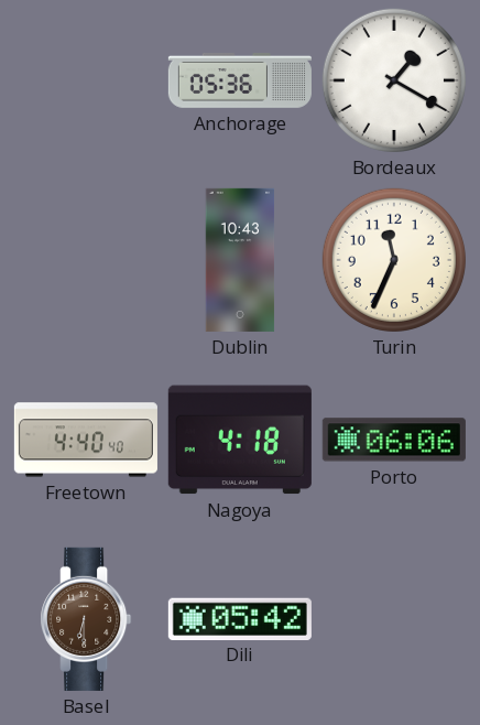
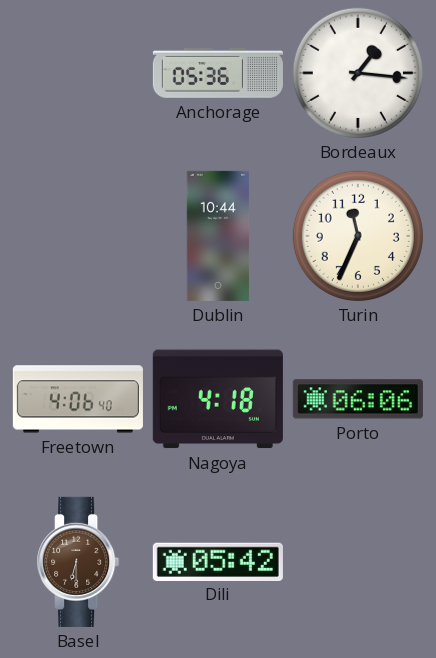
Bordeaux: 1:20 -> 1:16
Dublin: 10:43 -> 10:44
Freetown: 4:40 -> 4:06
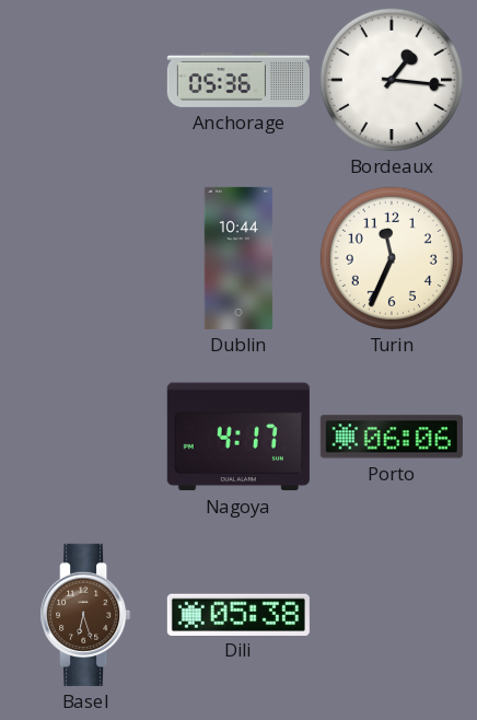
Freetown: 4:06 -> none
Nagoya: 4:18 -> 4:17
Basel: 6:30 -> 6:27
Dili: 05:42 -> 05:38
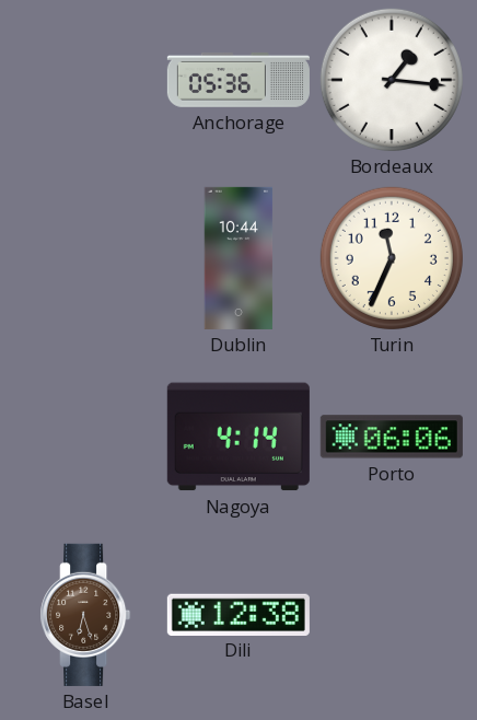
Nagoya: 4:17 -> 4:14
Dili: 05:38 -> 12:38
